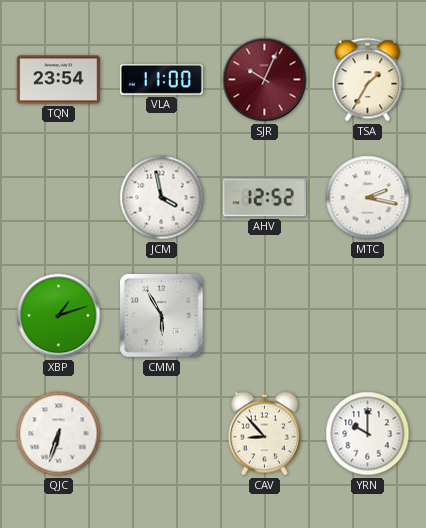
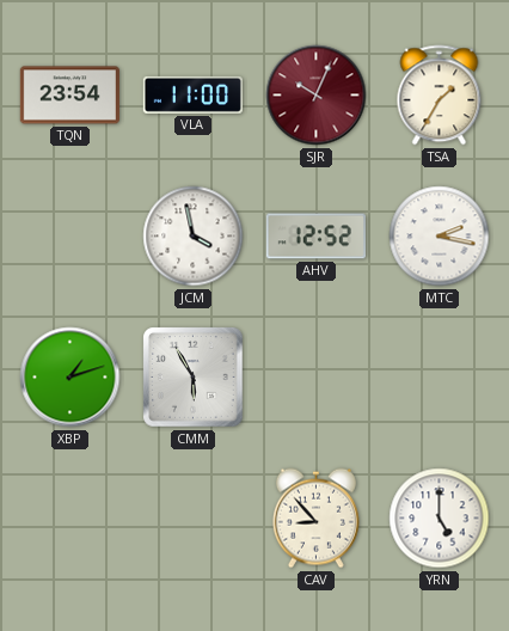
QJC: 6:33 -> none
YRN: 10:00 -> 5:00
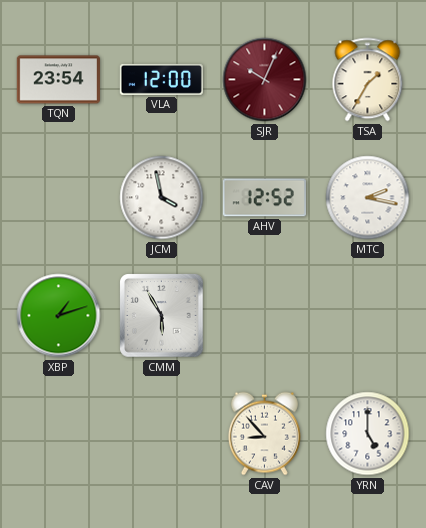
VLA: 11:00 -> 12:00
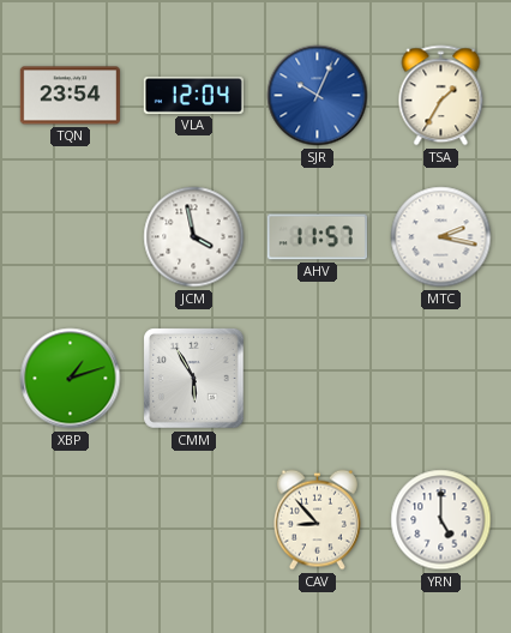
VLA: 12:00 -> 12:04
SJR dial: burgundy -> blue
AHV: 12:52 -> 11:57
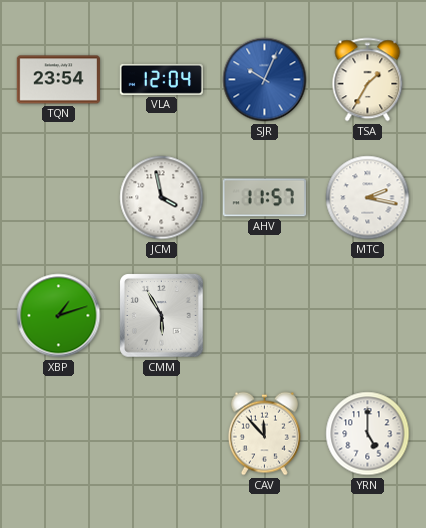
CAV: 8:53 -> 11:53
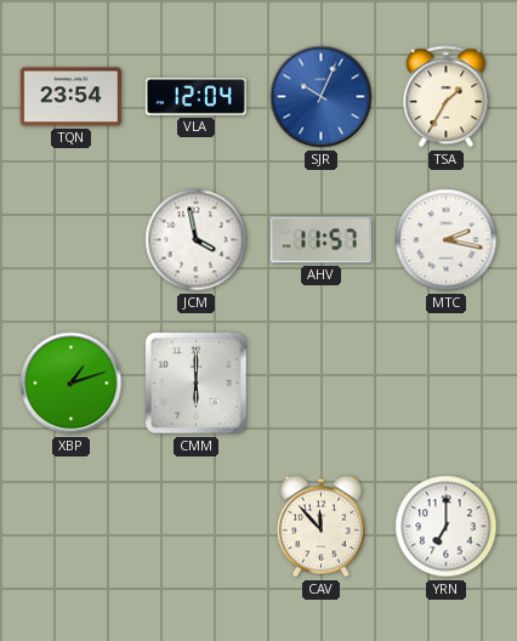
CMM: 5:55 -> 6:00
YRN: 5:00 -> 7:00
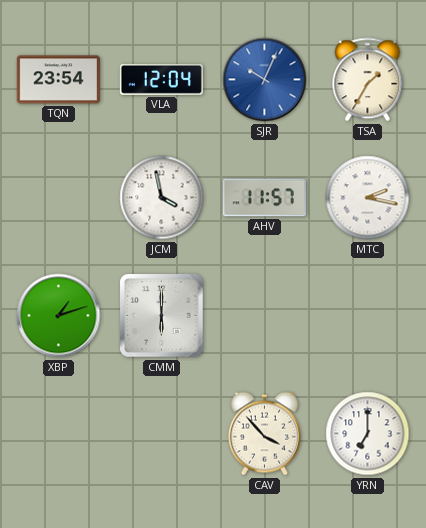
CAV: 11:53 -> 3:53
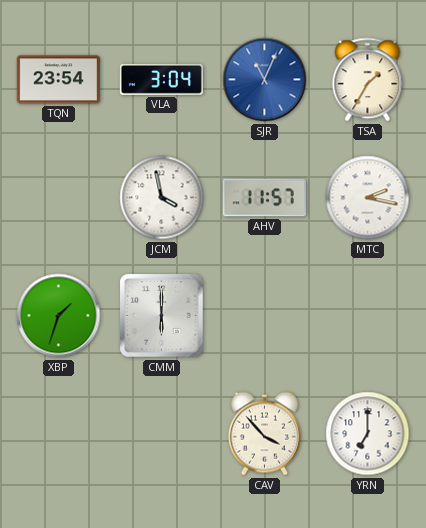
VLA: 12:04 -> 3:04
SJR: 10:04 -> 11:04
XBP: 1:12 -> 1:33
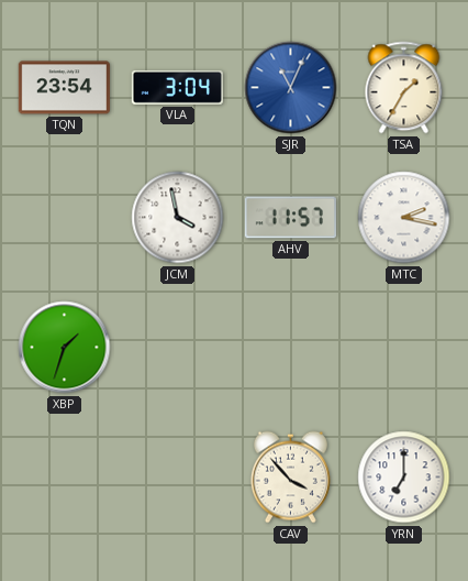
CMM: 6:00 -> none
